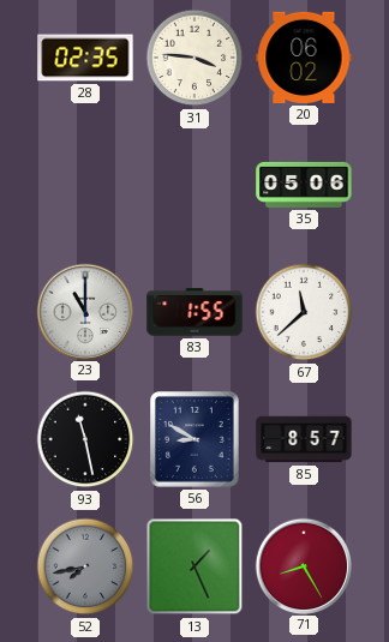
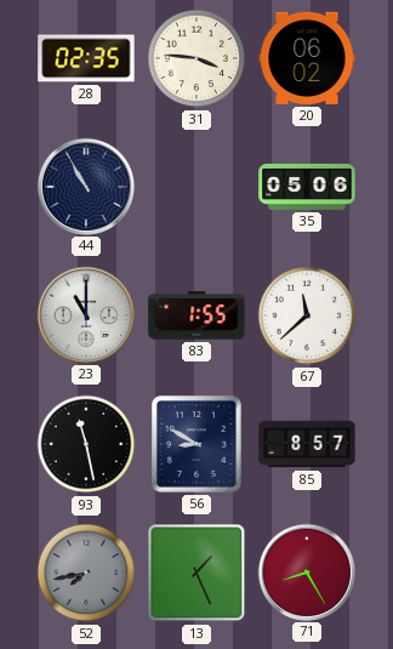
44: none -> 10:55
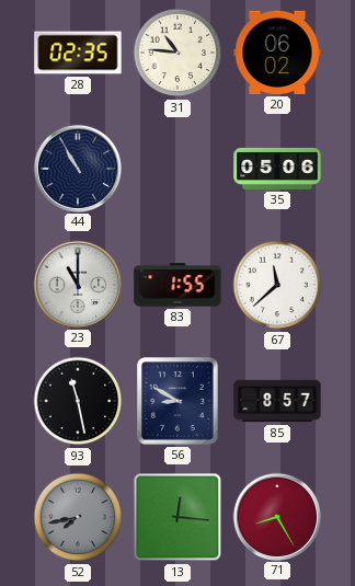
31: 3:46 -> 10:46
13: 1:26 -> 12:16
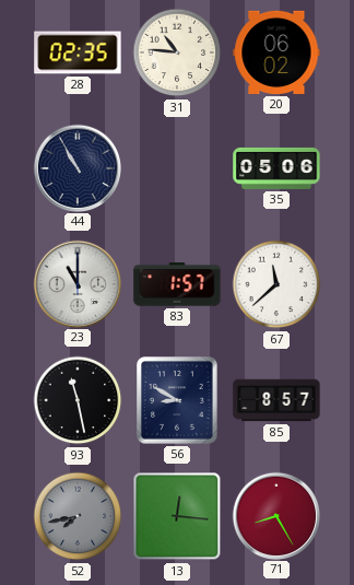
83: 1:55 -> 1:57
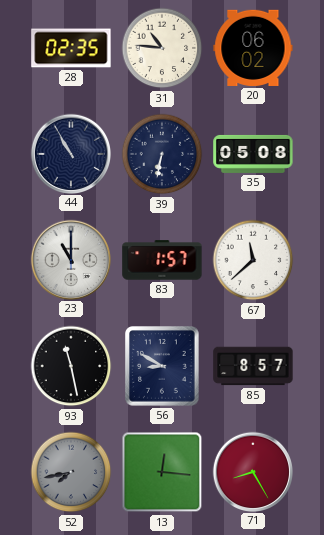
39: none -> 6:32
35: 05:06 -> 05:08
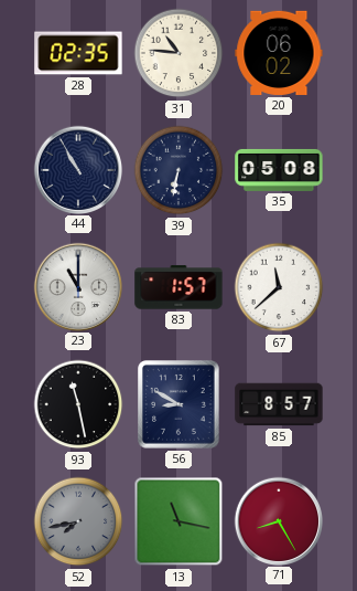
13: 12:16 -> 11:17
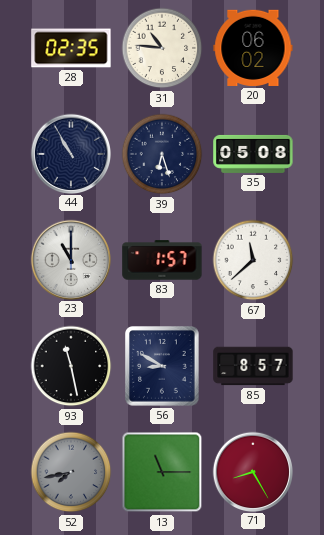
39: 6:32 -> 6:27
13: 11:17 -> 11:15
